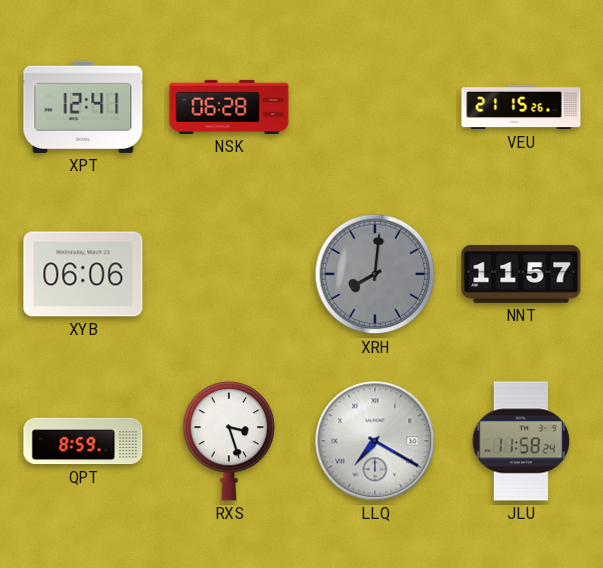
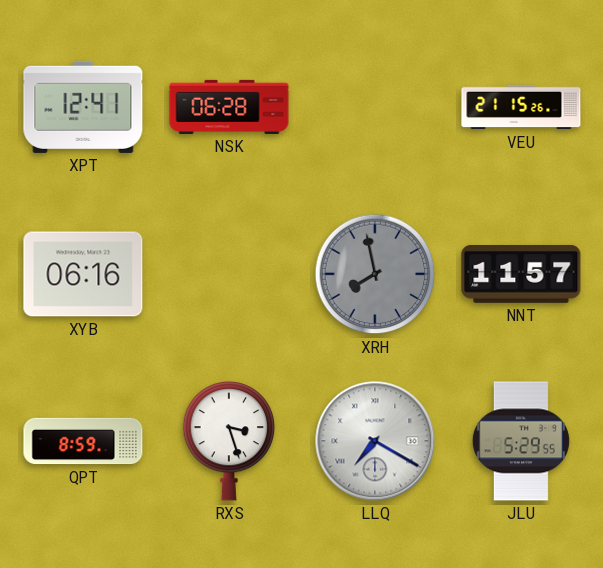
XYB: 06:06 -> 06:16
XRH: 8:01 -> 7:58
JLU: 11:58 -> 5:29
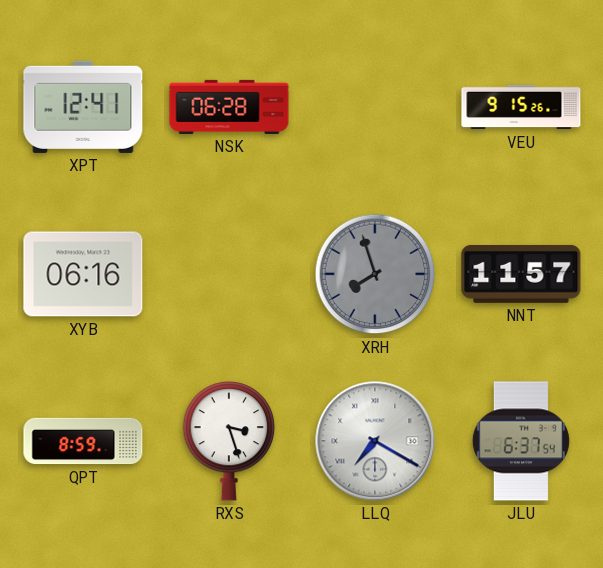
VEU: 21:15 -> 9:15
XRH: 7:58 -> 7:57
JLU: 5:29 -> 6:37
